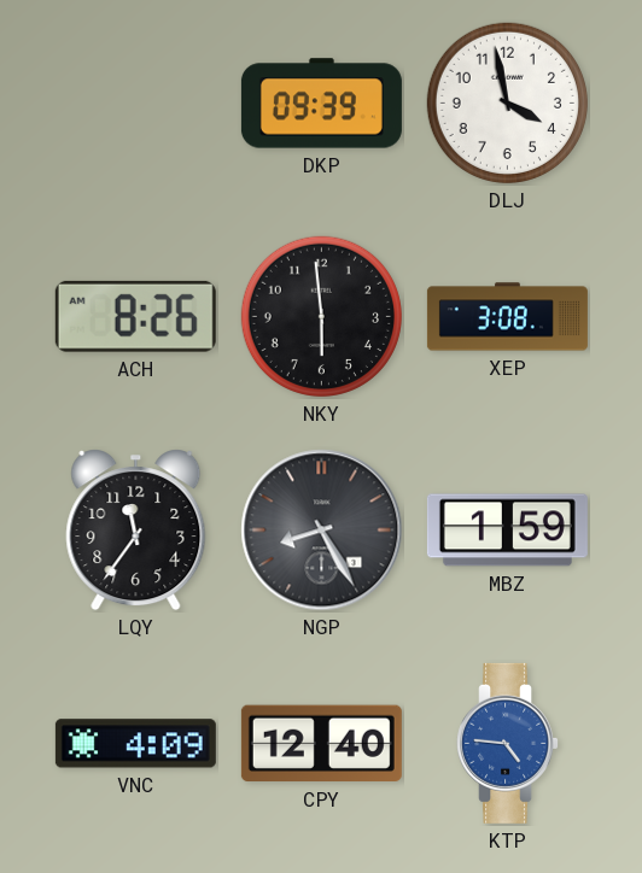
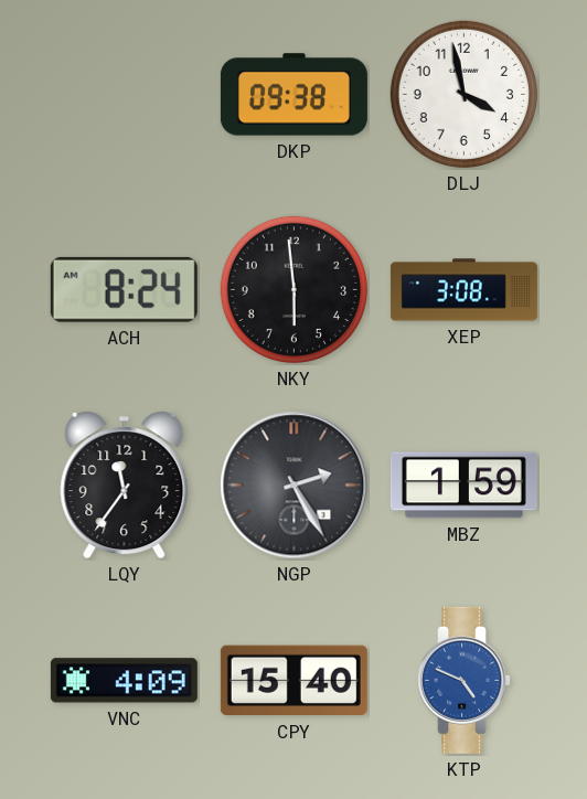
DKP: 09:39 -> 09:38
ACH: 8:26 -> 8:24
NGP: 8:25 -> 2:25
CPY: 12:40 -> 15:40
KTP: 4:46 -> 4:49
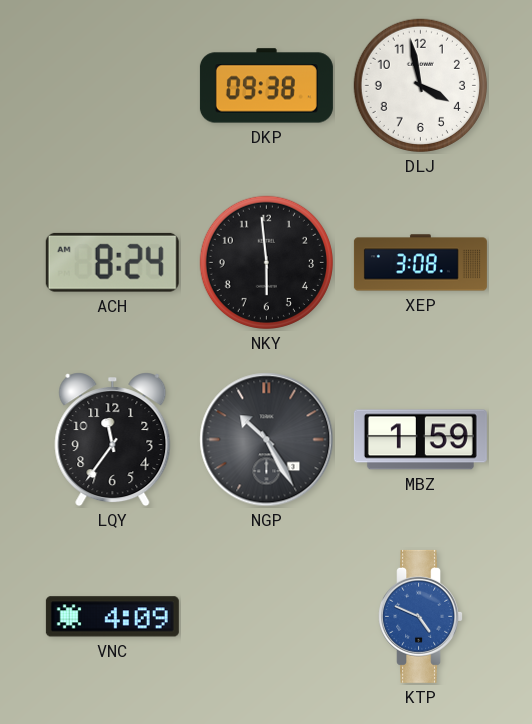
NGP: 2:25 -> 10:25
CPY: 15:40 -> none
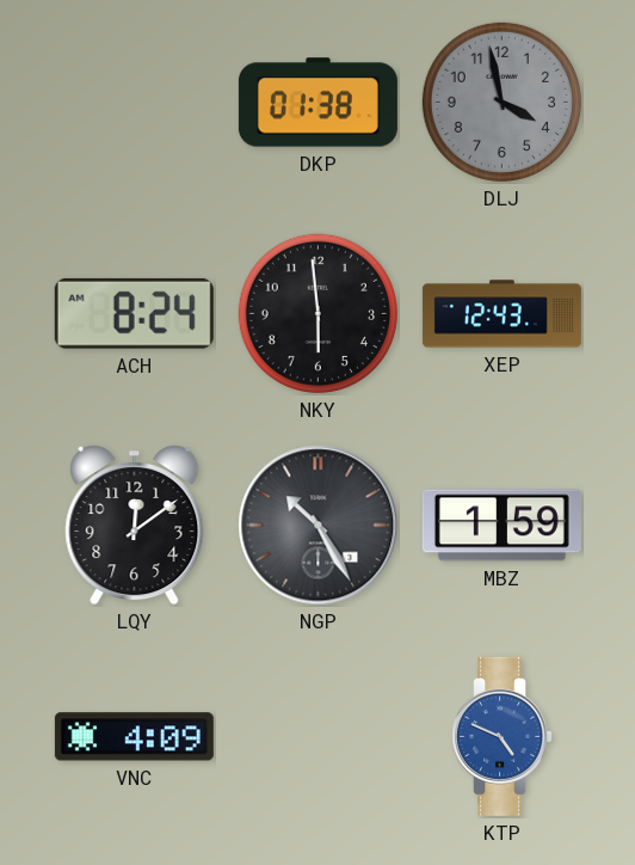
DKP: 09:38 -> 01:38
DLJ dial: white -> grey
XEP: 3:08 -> 12:43
LQY: 11:36 -> 12:09
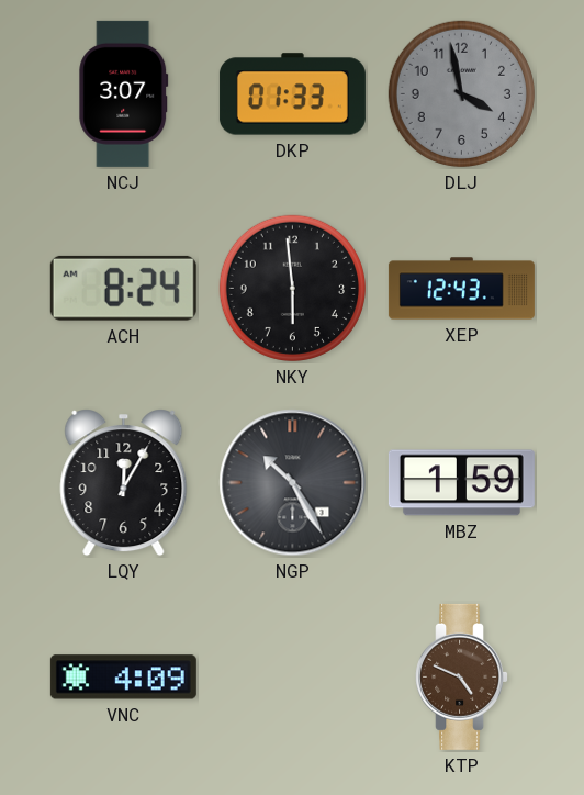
NCJ: none -> 3:07
DKP: 01:38 -> 01:33
LQY: 12:09 -> 12:05
KTP dial: blue -> brown
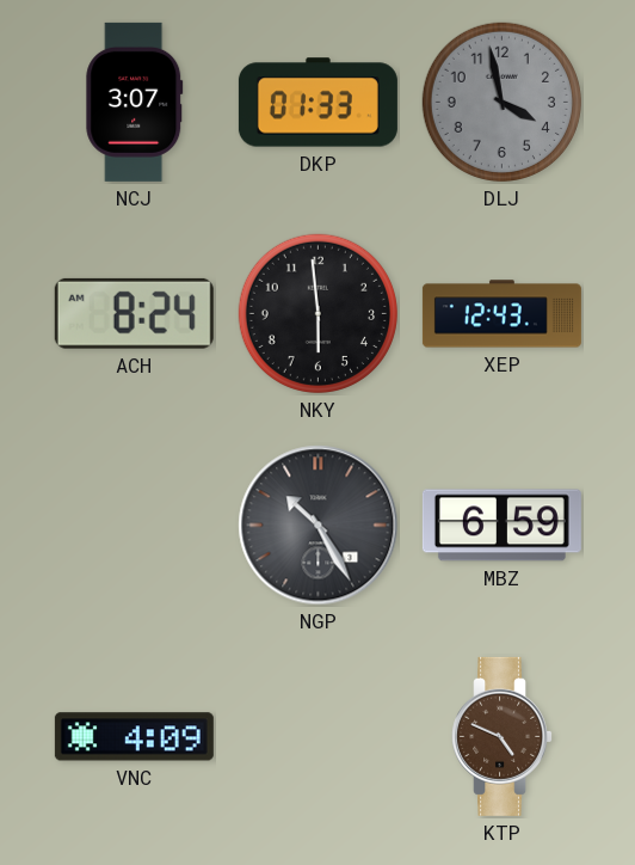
LQY: 12:05 -> none
MBZ: 1:59 -> 6:59
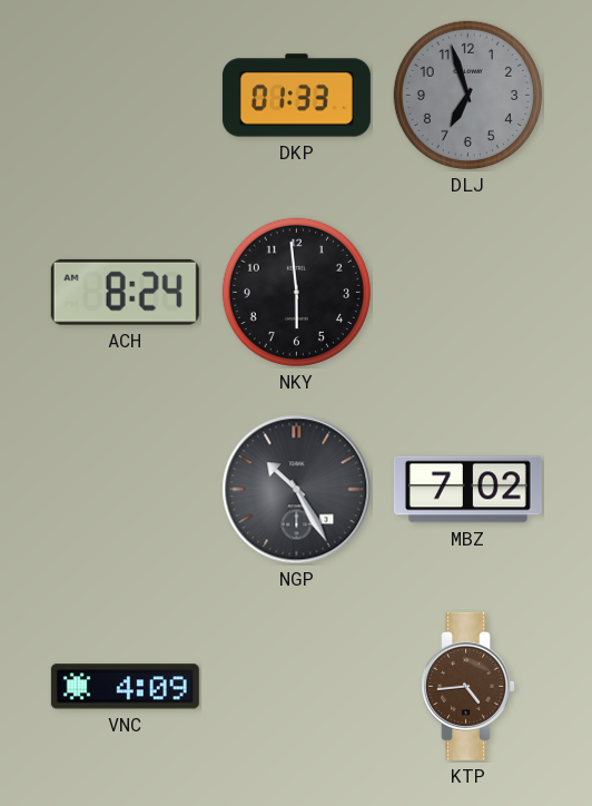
NCJ: 3:07 -> none
DLJ: 3:58 -> 6:57
XEP: 12:43 -> none
MBZ: 6:59 -> 7:02
KTP: 4:49 -> 4:44
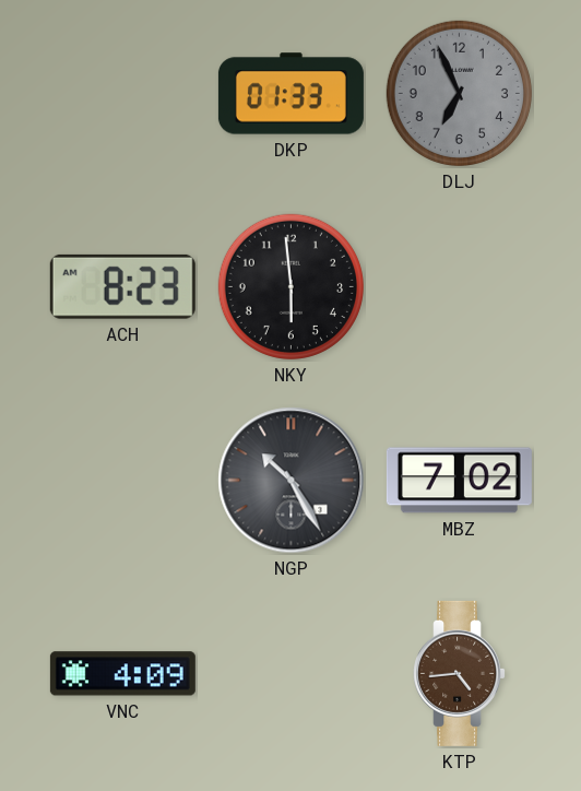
DLJ: 6:57 -> 6:56
ACH: 8:24 -> 8:23
